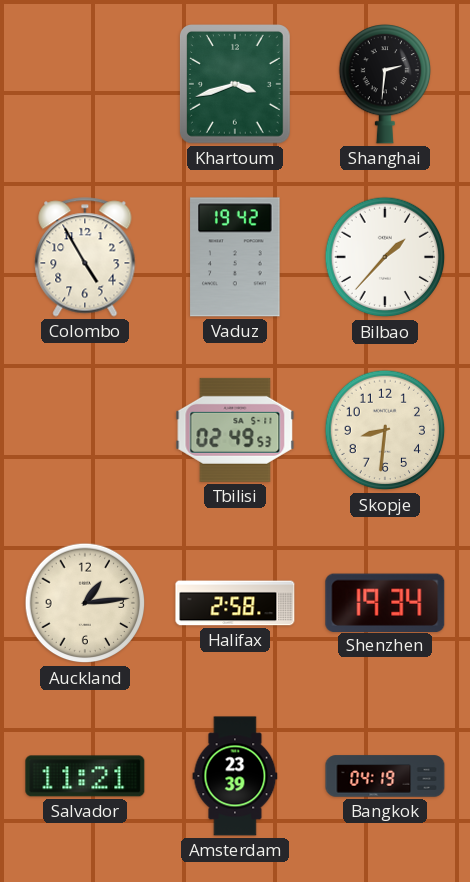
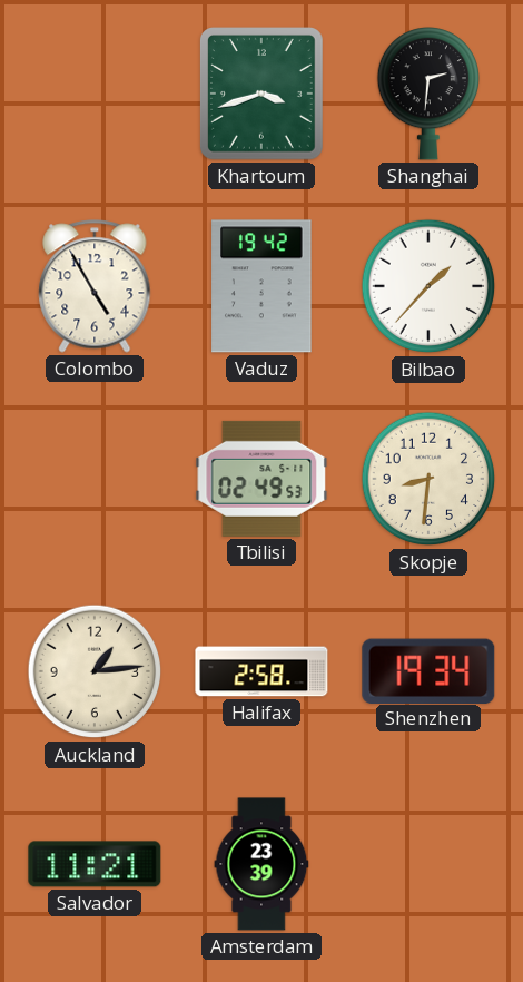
Bangkok: 04:19 -> none
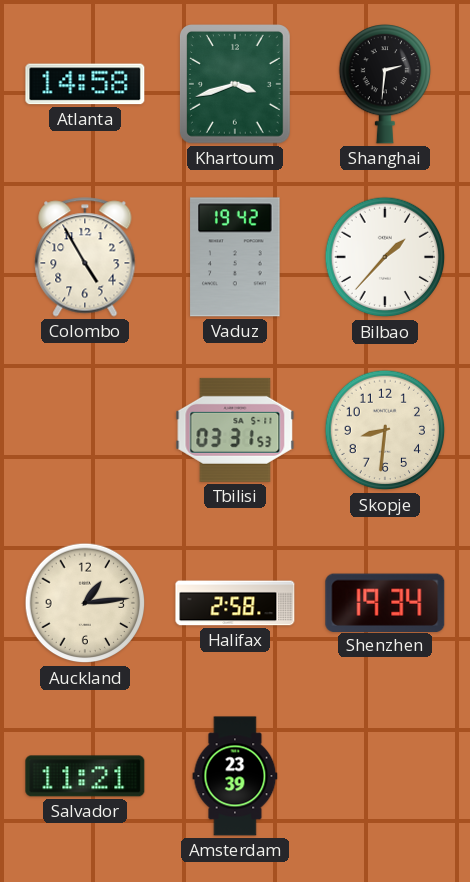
Atlanta: none -> 14:58
Tbilisi: 02:49 -> 03:31
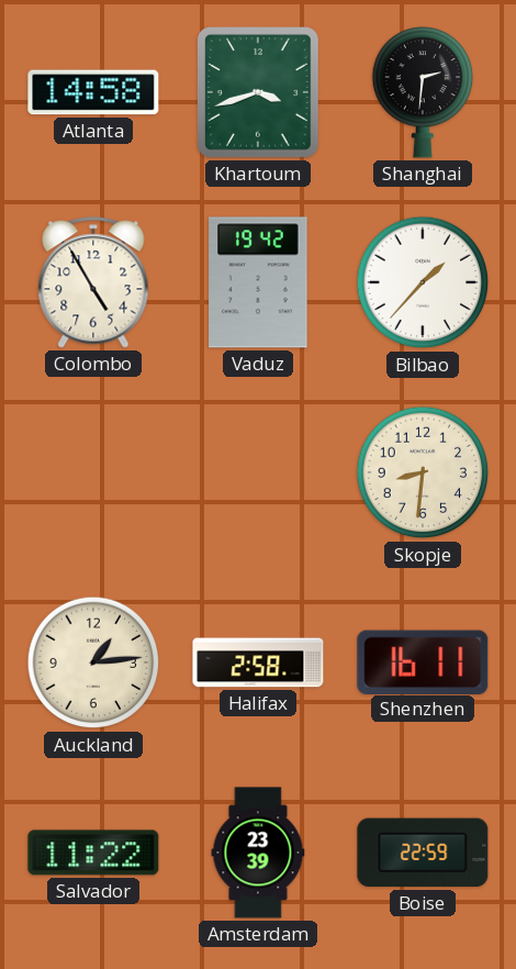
Tbilisi: 03:31 -> none
Shenzhen: 19:34 -> 16:11
Salvador: 11:21 -> 11:22
Boise: none -> 22:59
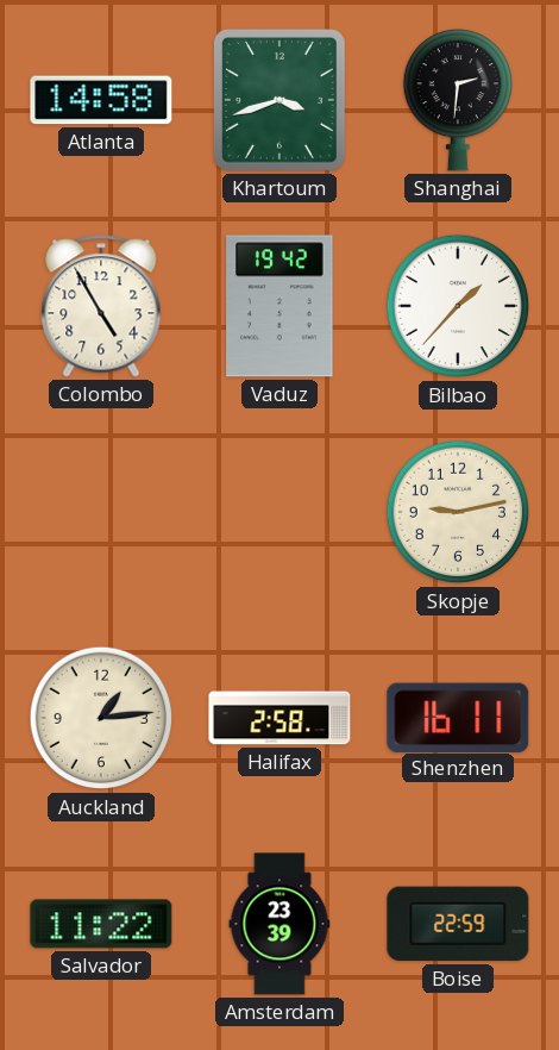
Skopje: 8:31 -> 9:13
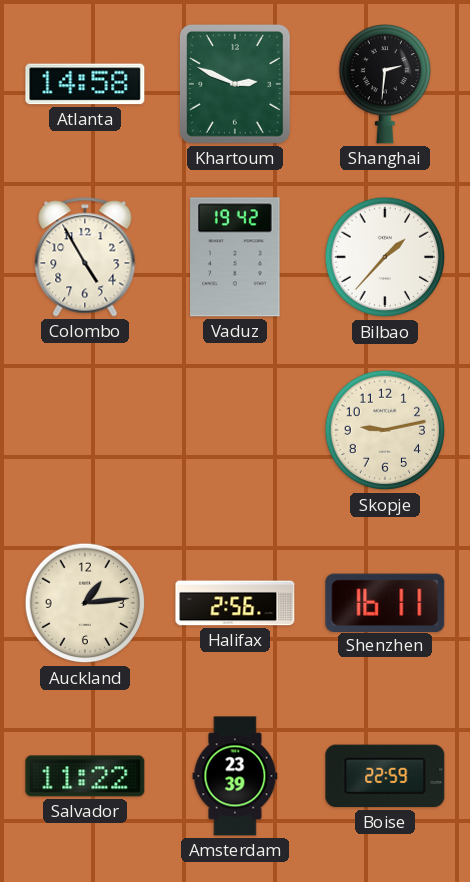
Khartoum: 3:42 -> 2:49
Halifax: 2:58 -> 2:56
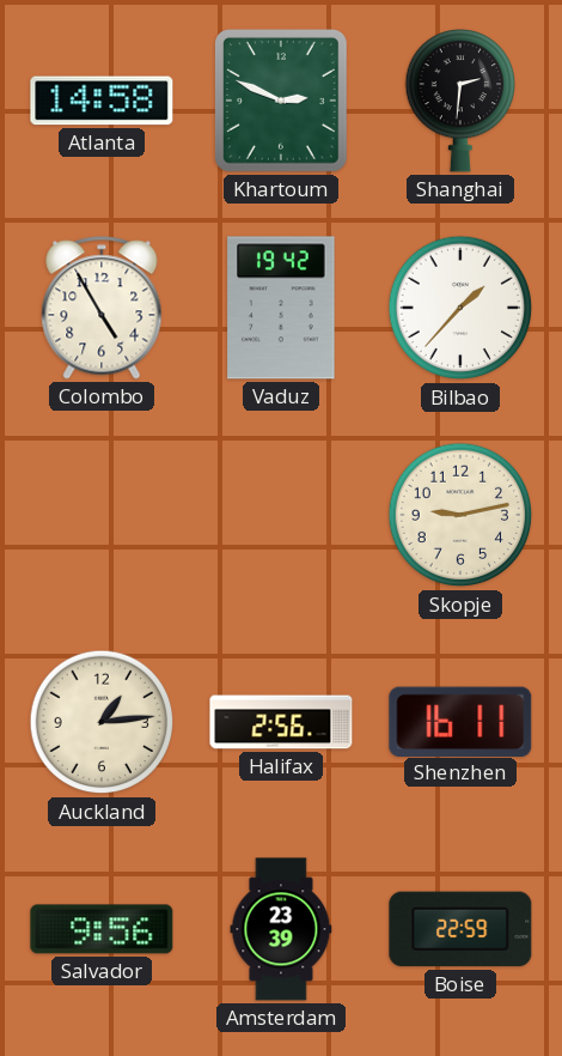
Salvador: 11:22 -> 9:56
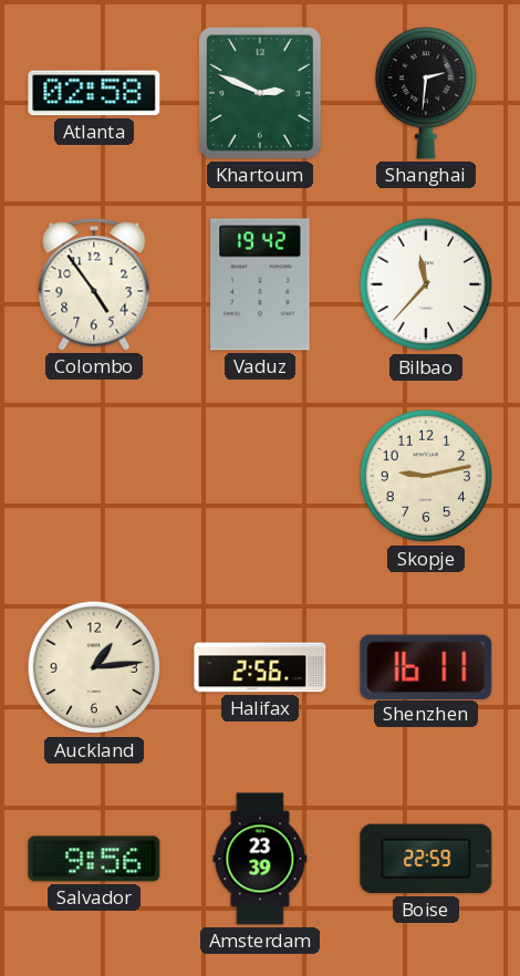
Atlanta: 14:58 -> 02:58
Colombo: 4:55 -> 4:54
Bilbao: 1:37 -> 11:37
